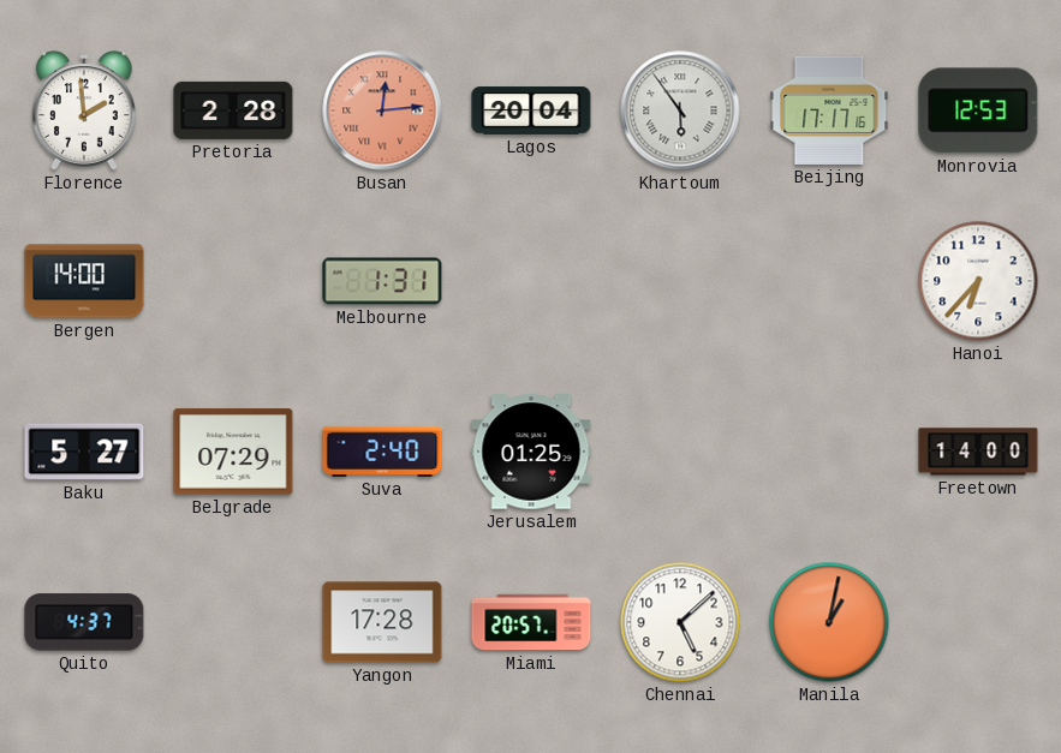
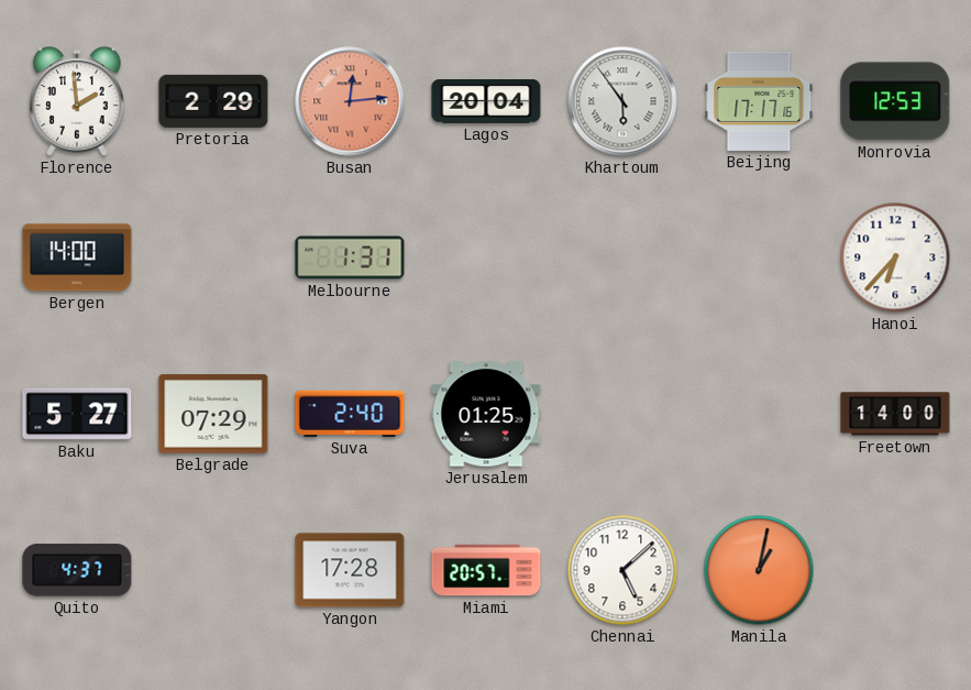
Pretoria: 2:28 -> 2:29
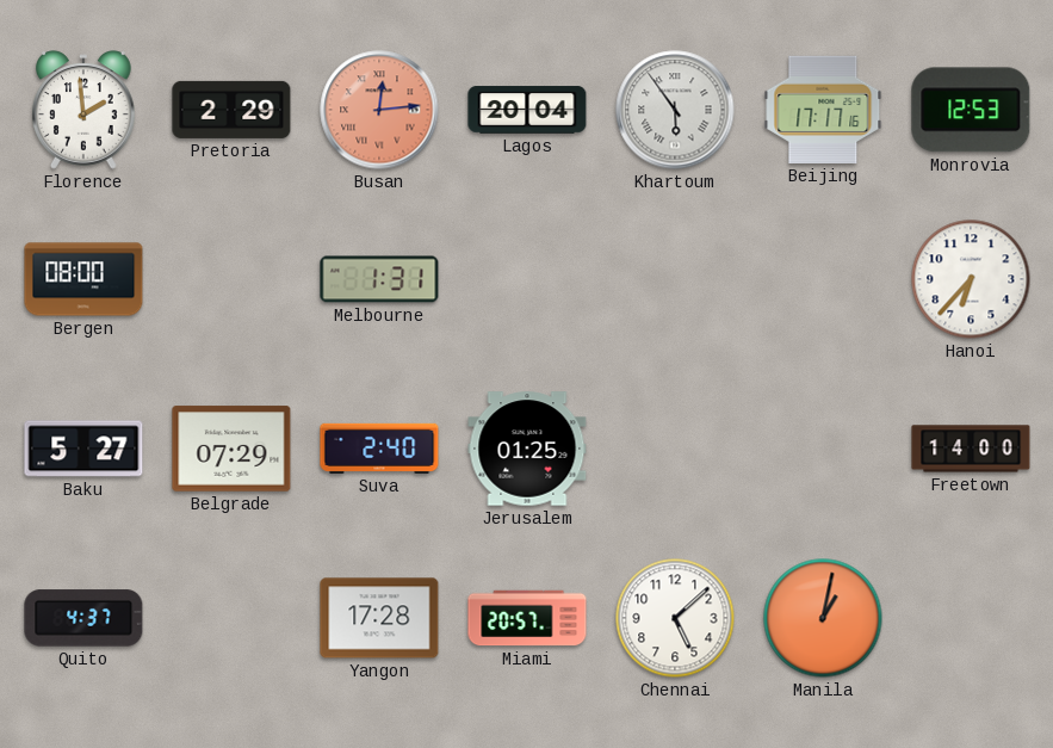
Bergen: 14:00 -> 08:00
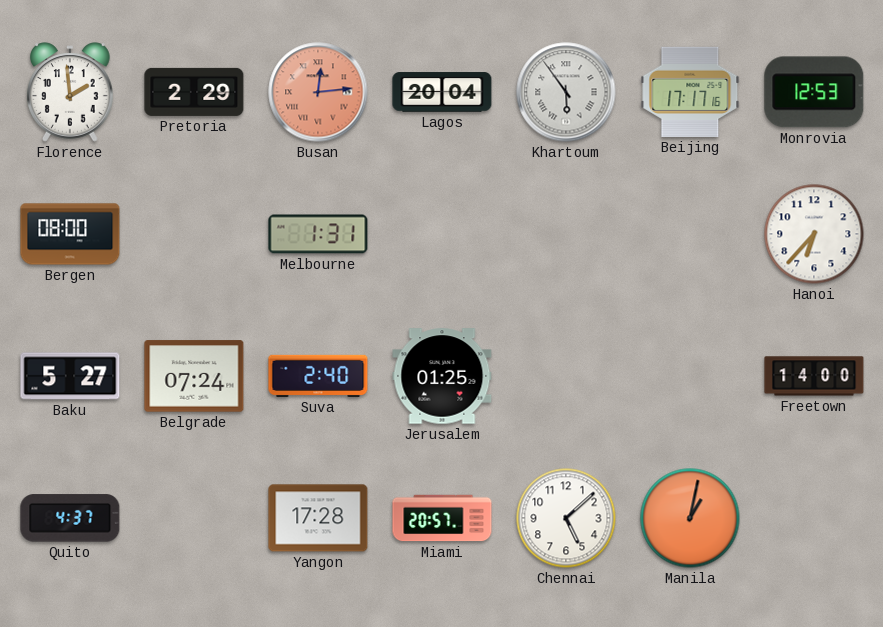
Belgrade: 07:29 -> 07:24
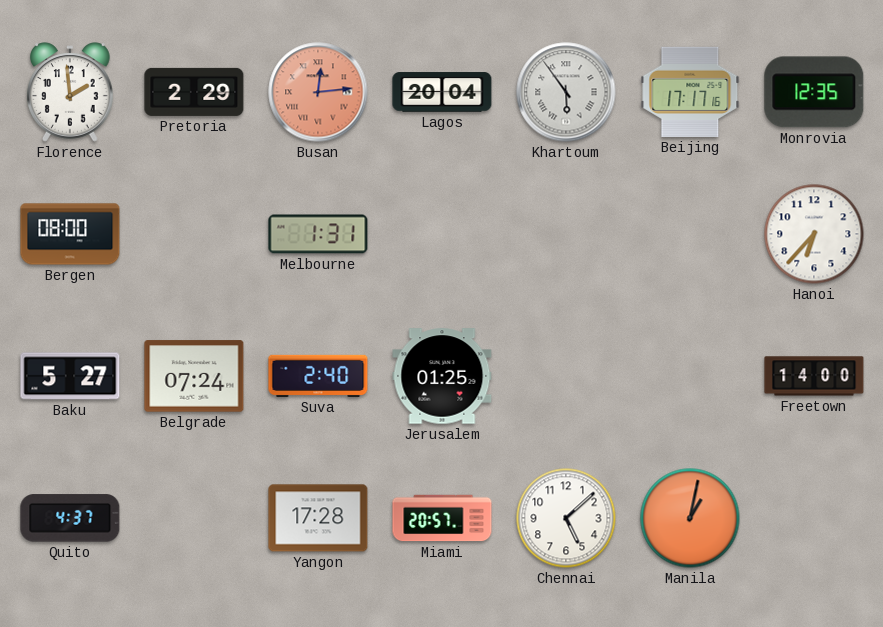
Monrovia: 12:53 -> 12:35
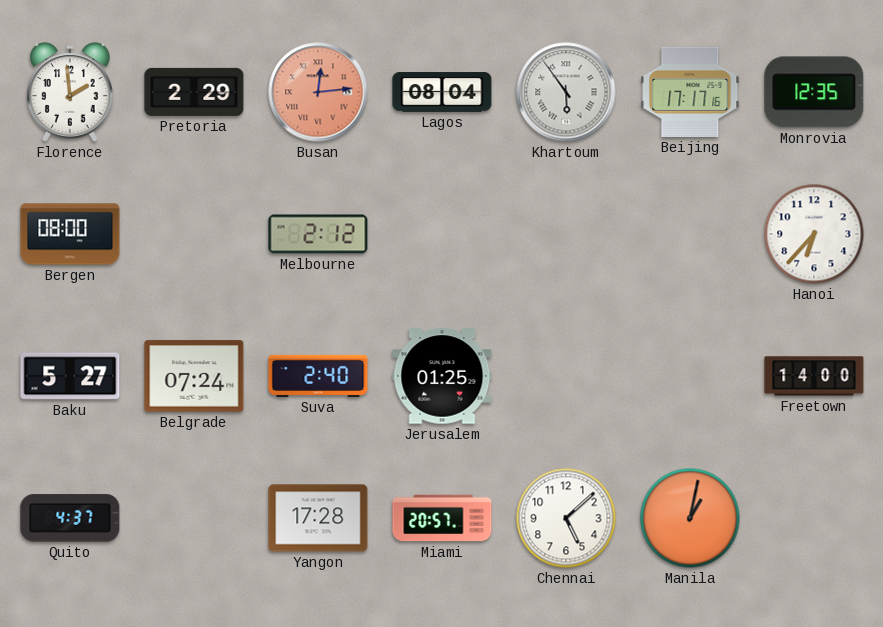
Lagos: 20:04 -> 08:04
Melbourne: 1:31 -> 2:12
